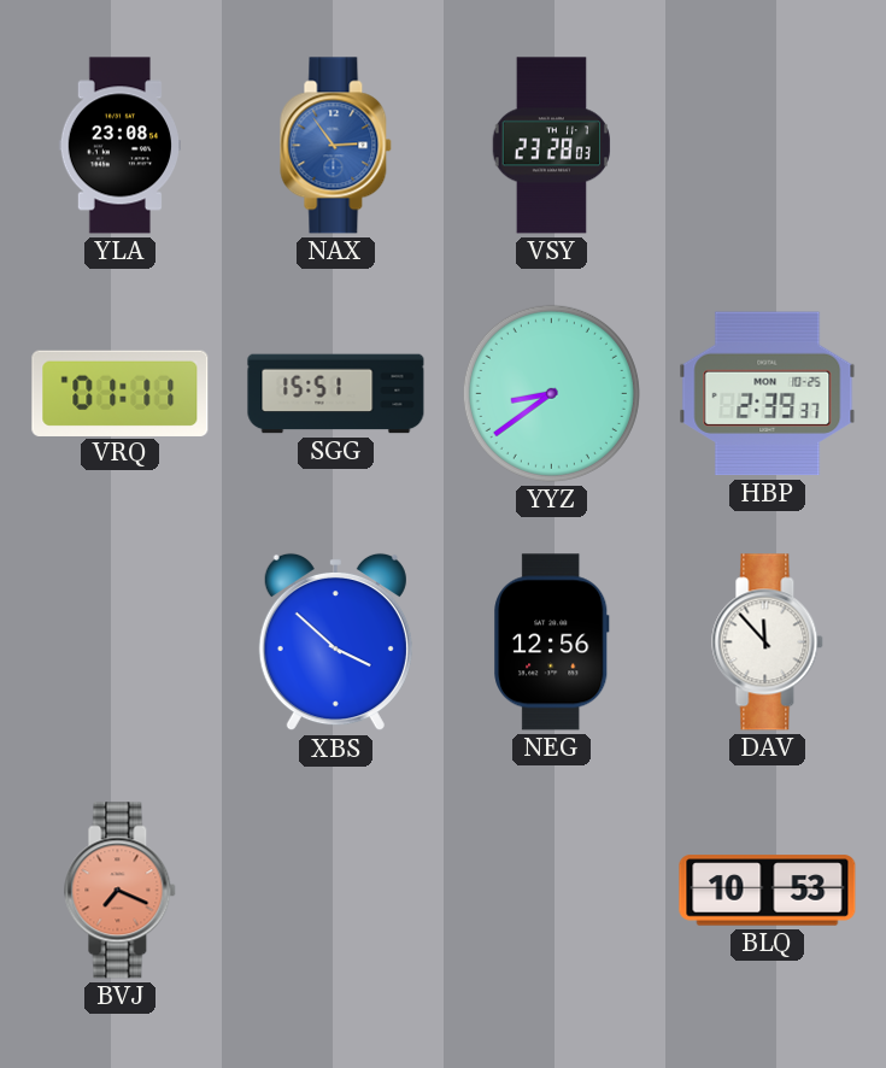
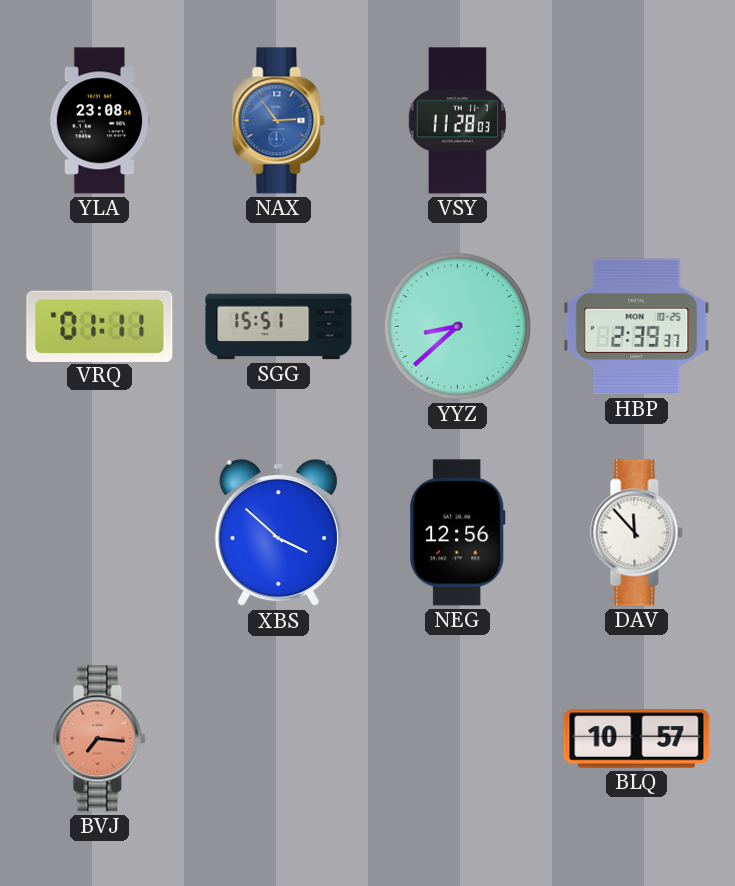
VSY: 23:28 -> 11:28
YYZ: 8:39 -> 8:38
BVJ: 7:19 -> 7:16
BLQ: 10:53 -> 10:57
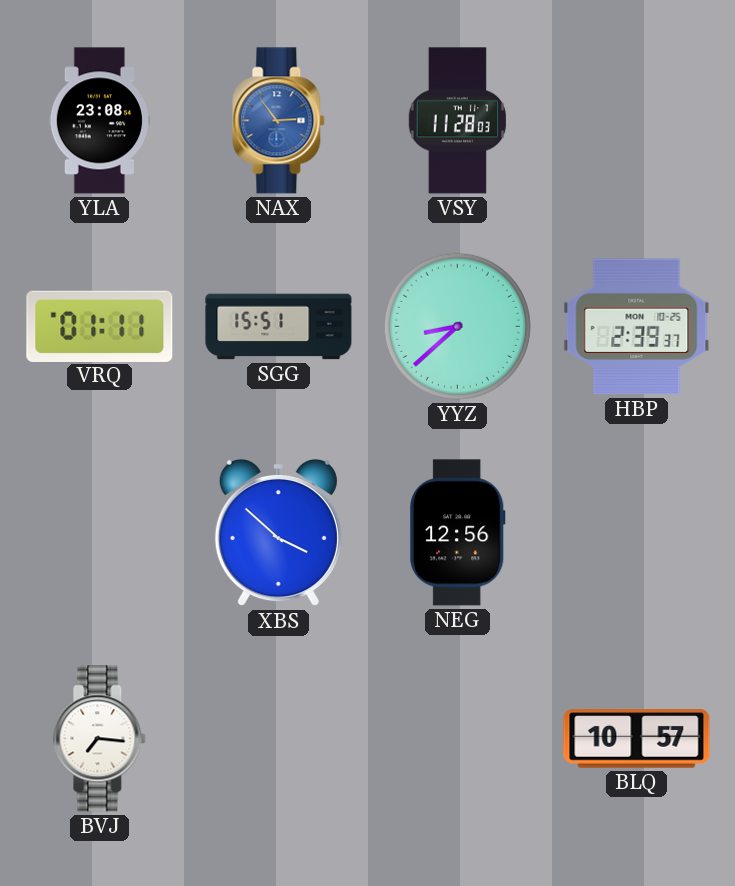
DAV: 11:53 -> none
BVJ dial: salmon -> white
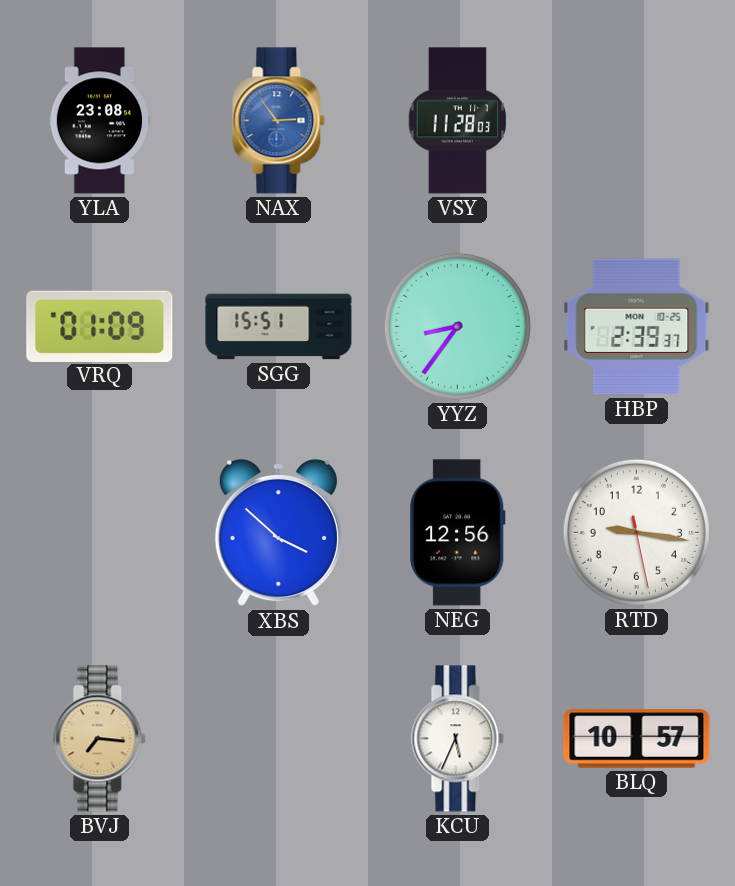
VRQ: 01:11 -> 01:09
YYZ: 8:38 -> 8:36
RTD: none -> 9:16
BVJ dial: white -> champagne
KCU: none -> 5:34
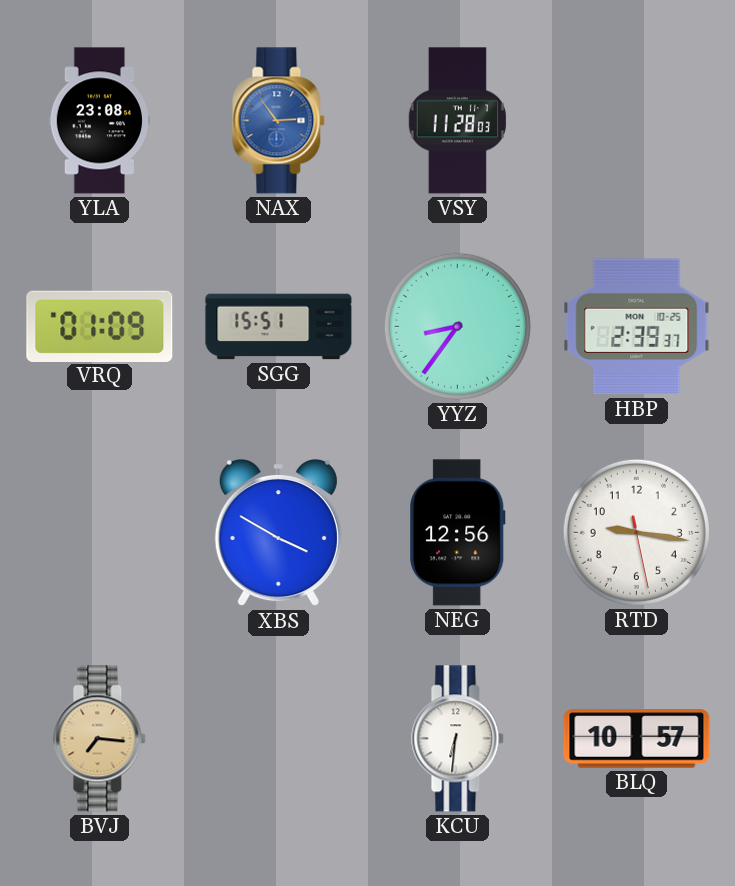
XBS: 3:52 -> 3:50
KCU: 5:34 -> 6:31
